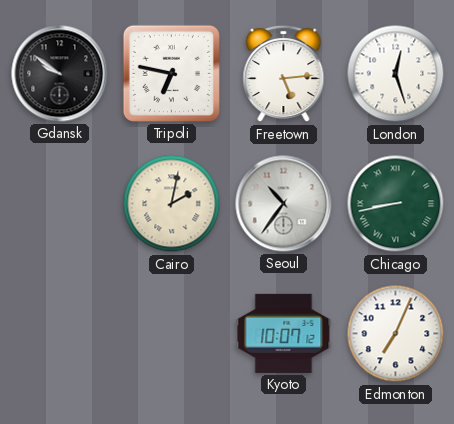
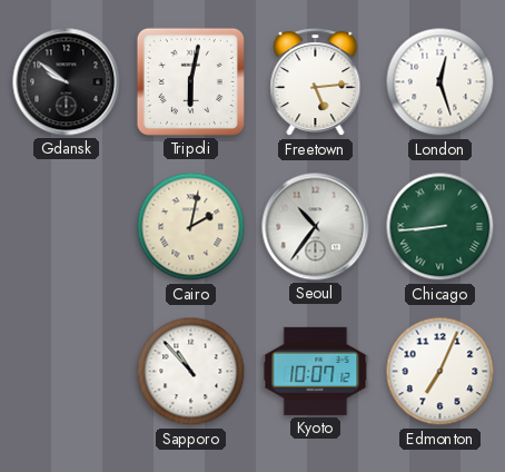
Tripoli: 6:47 -> 6:02
Chicago: 8:43 -> 8:44
Sapporo: none -> 10:53
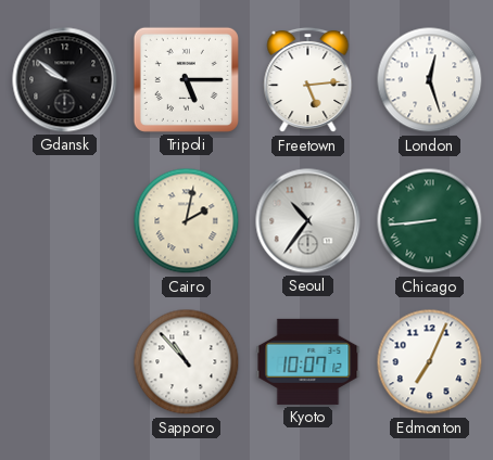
Tripoli: 6:02 -> 5:15
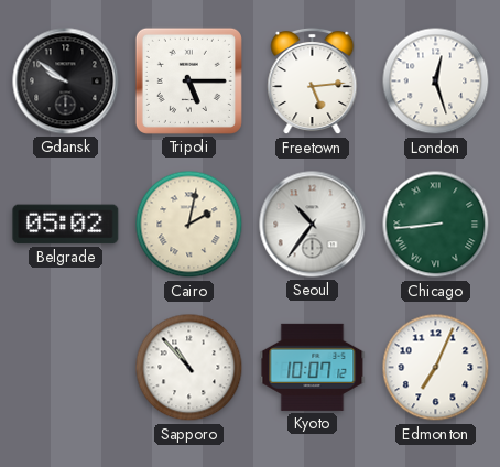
Belgrade: none -> 05:02
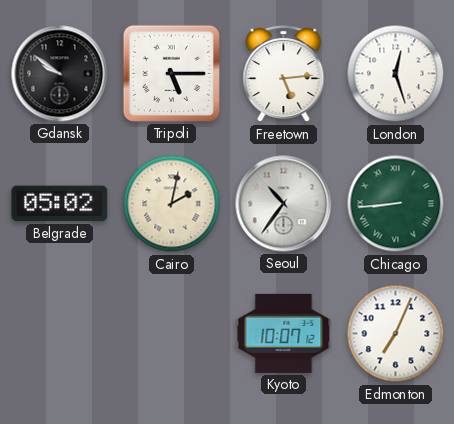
Sapporo: 10:53 -> none
